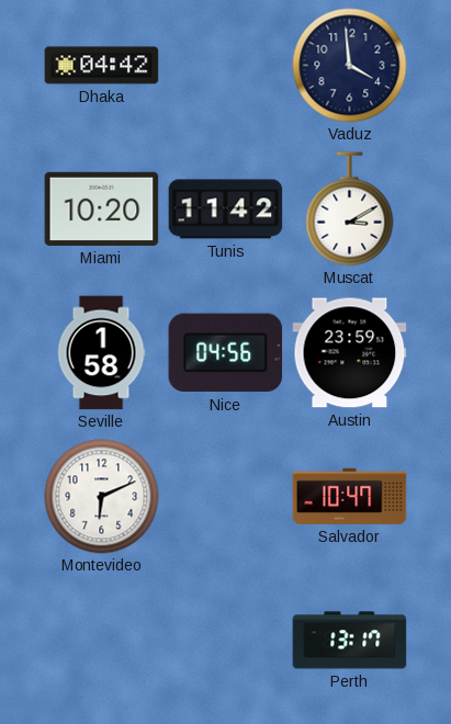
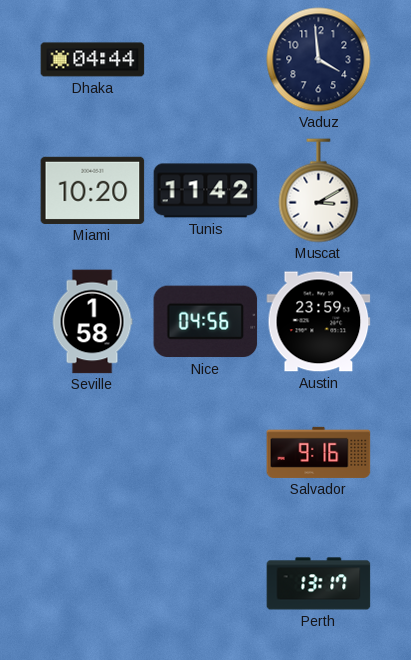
Dhaka: 04:42 -> 04:44
Montevideo: 6:11 -> none
Salvador: 10:47 -> 9:16
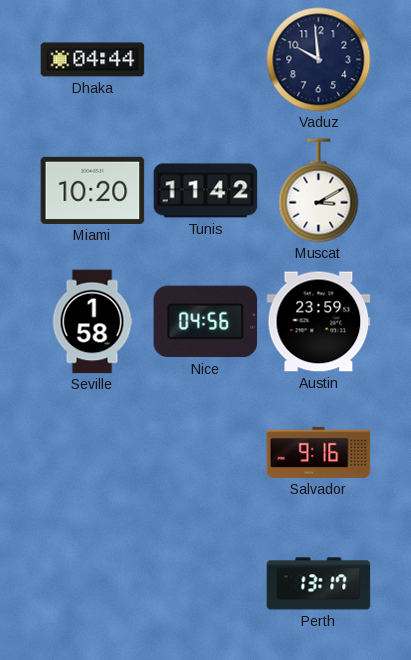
Vaduz: 3:59 -> 9:59
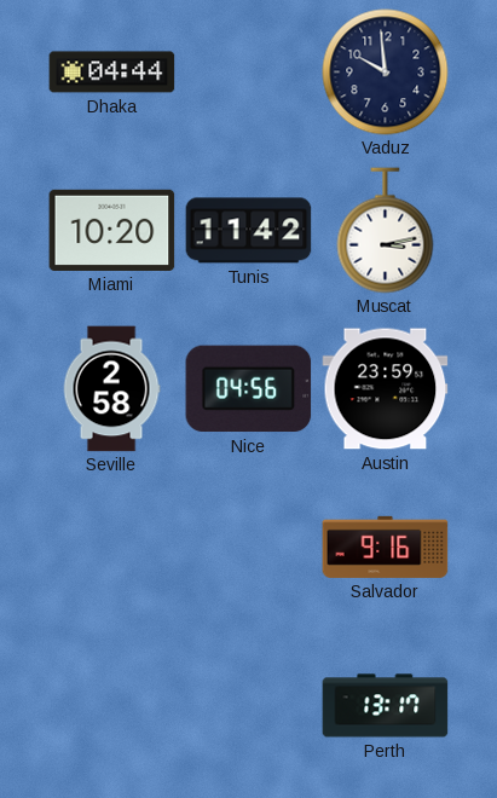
Muscat: 3:10 -> 3:13
Seville: 1:58 -> 2:58
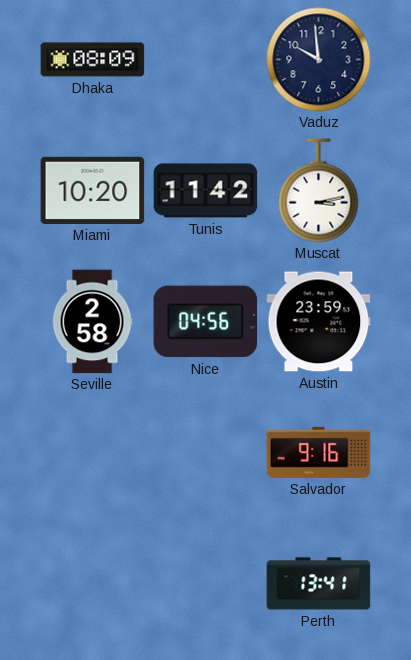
Dhaka: 04:44 -> 08:09
Perth: 13:17 -> 13:41
